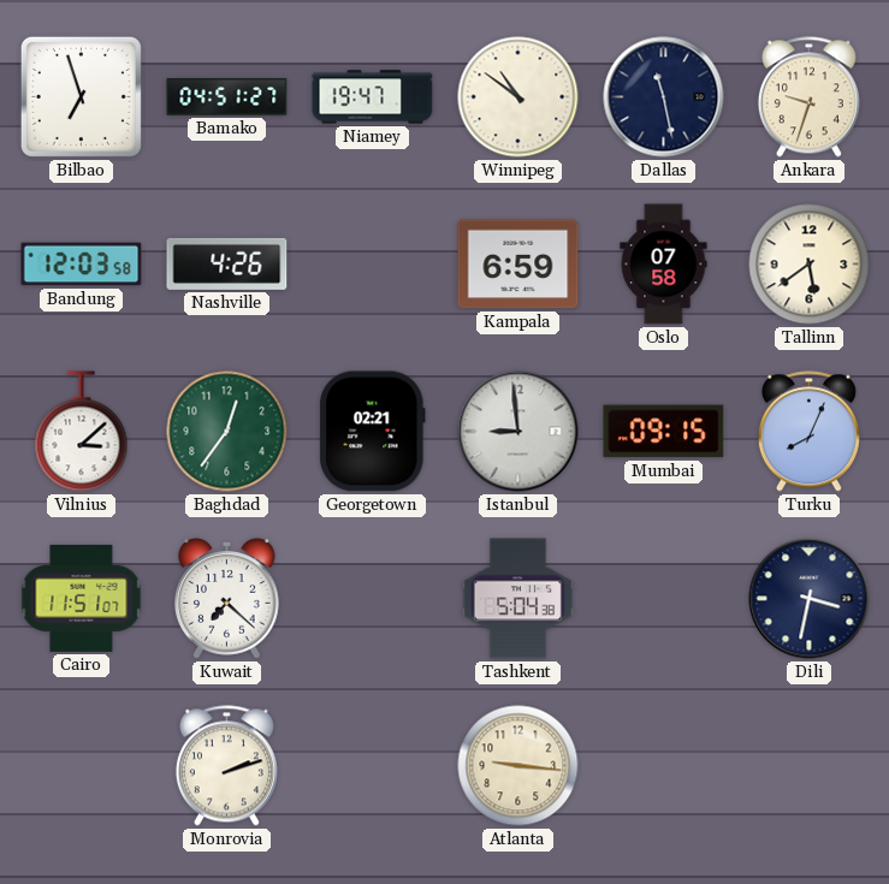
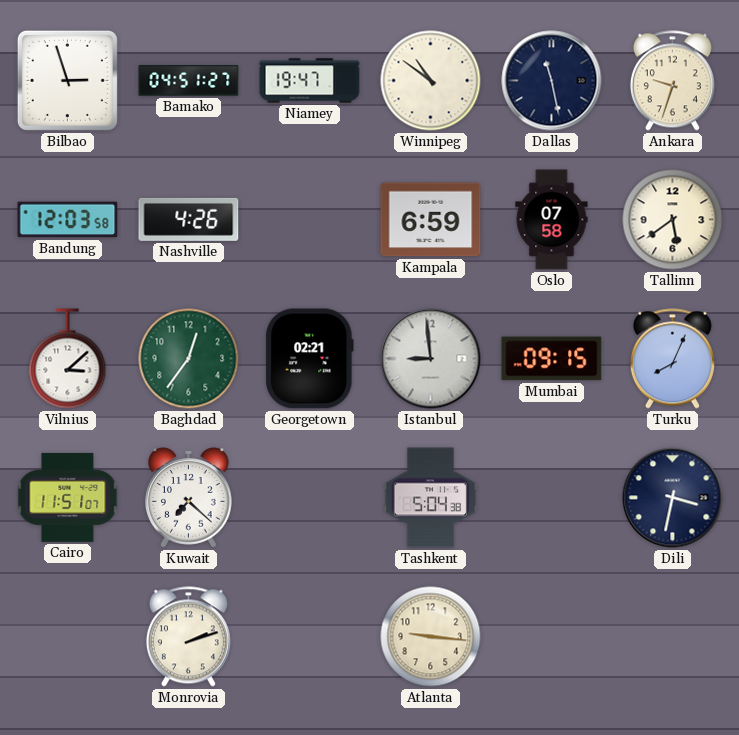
Bilbao: 6:57 -> 2:57
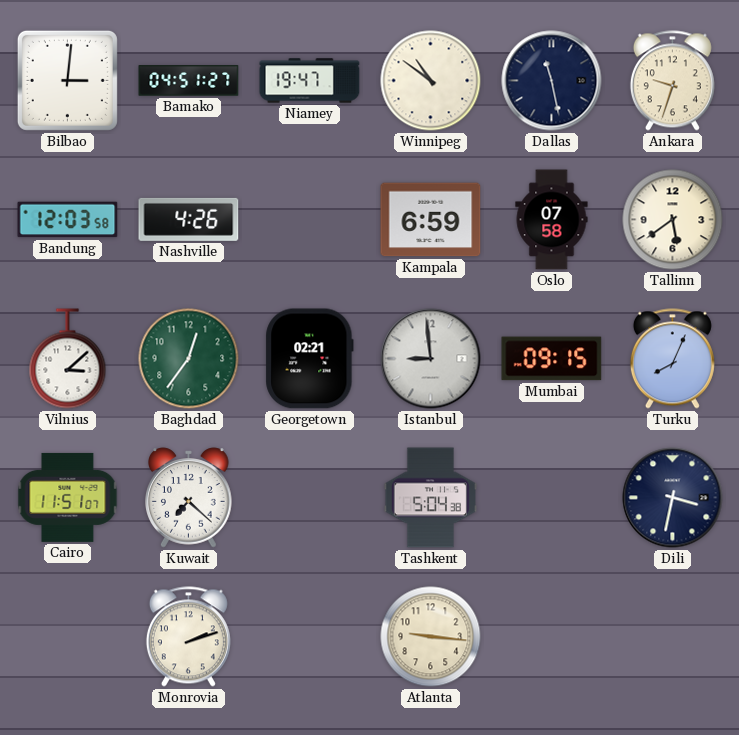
Bilbao: 2:57 -> 3:01
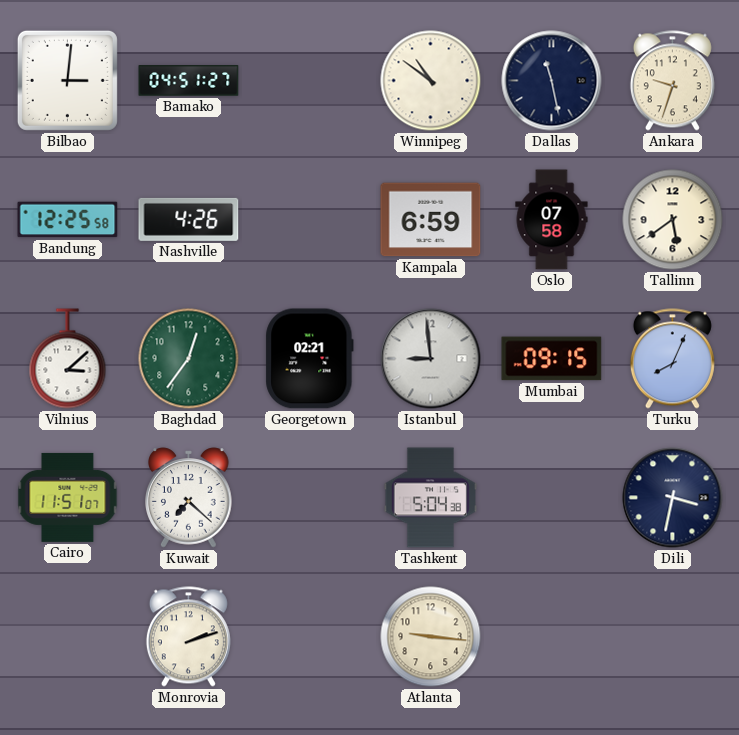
Niamey: 19:47 -> none
Bandung: 12:03 -> 12:25
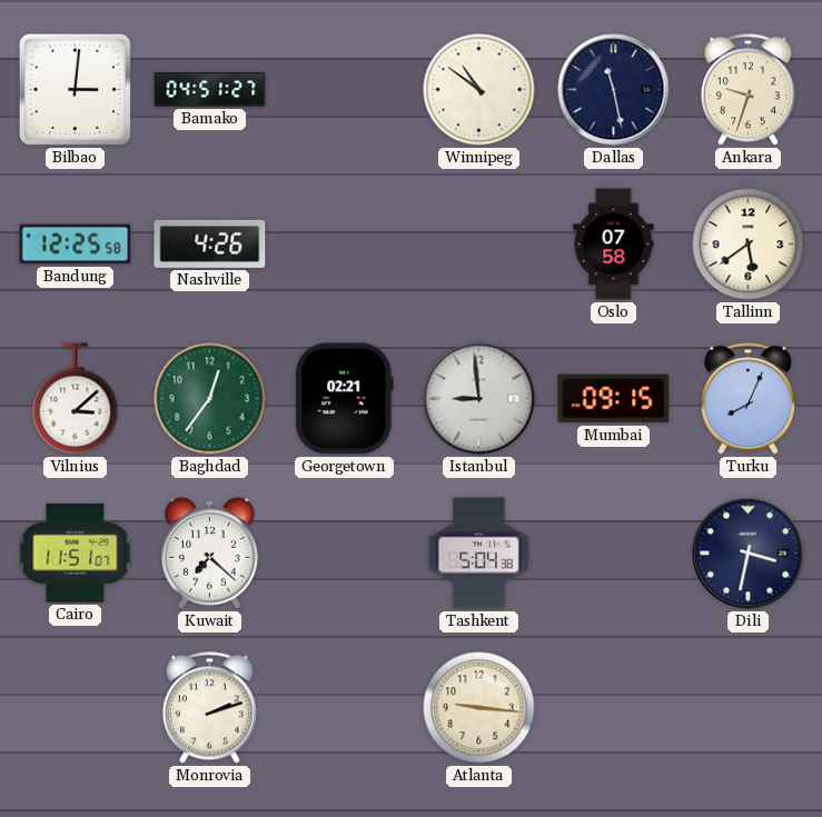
Kampala: 6:59 -> none
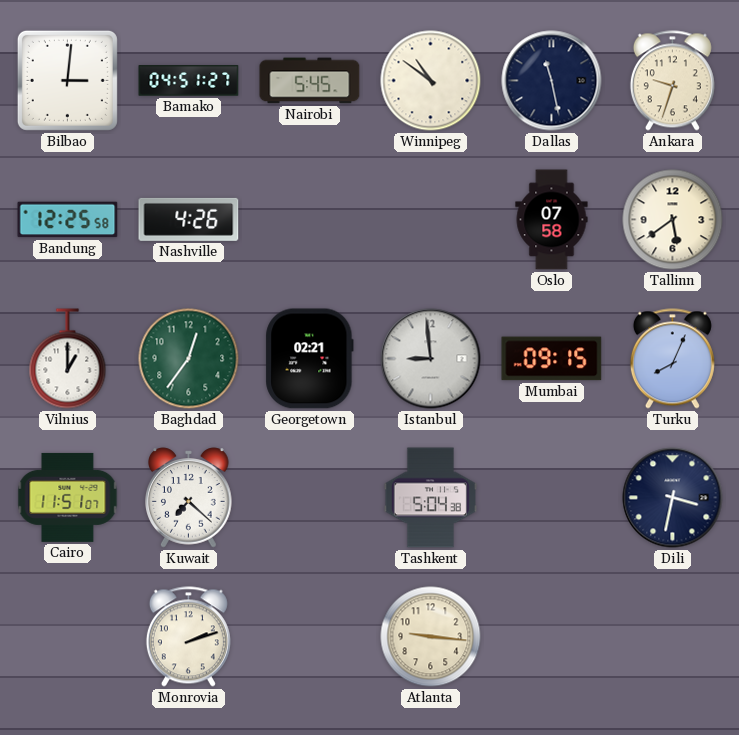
Nairobi: none -> 5:45
Vilnius: 3:08 -> 1:00
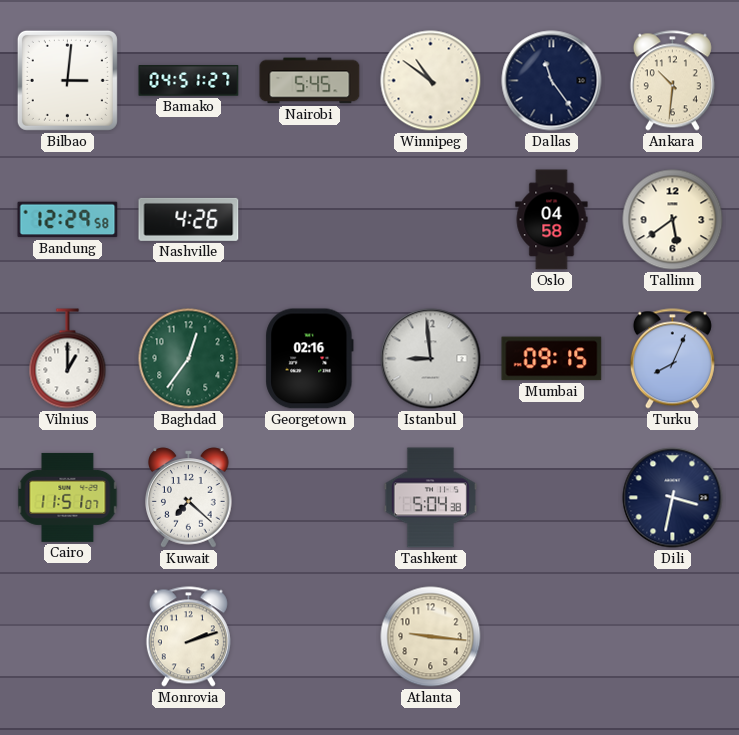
Dallas: 11:28 -> 11:24
Ankara: 9:33 -> 10:31
Bandung: 12:25 -> 12:29
Oslo: 07:58 -> 04:58
Georgetown: 02:21 -> 02:16
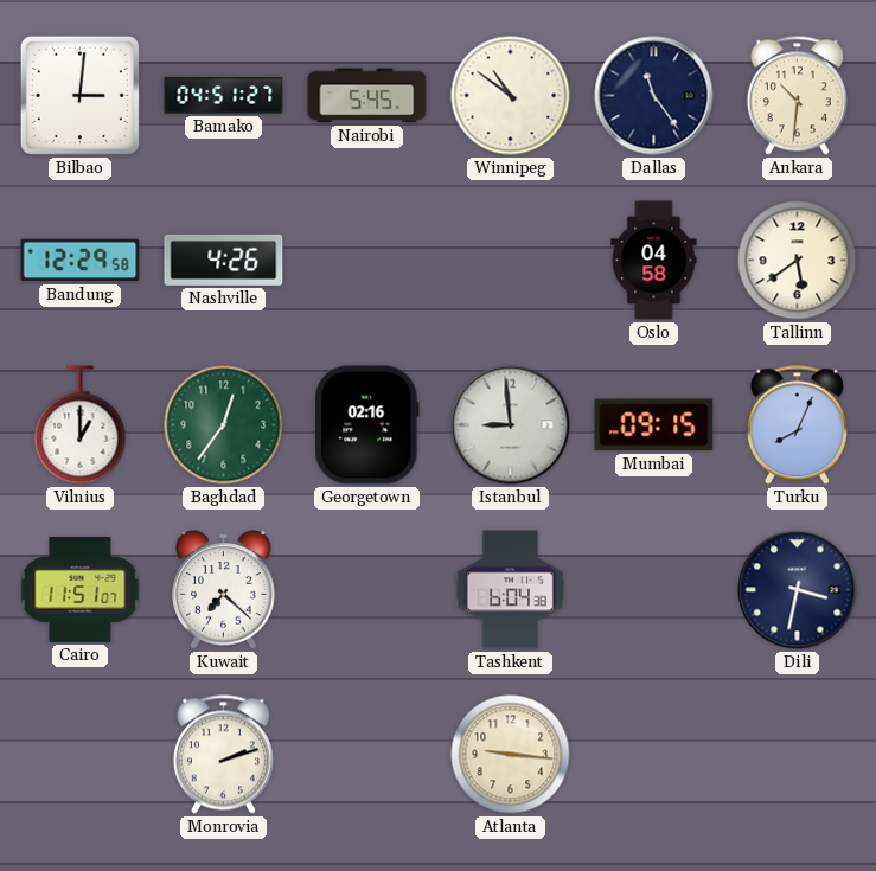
Tashkent: 5:04 -> 6:04
